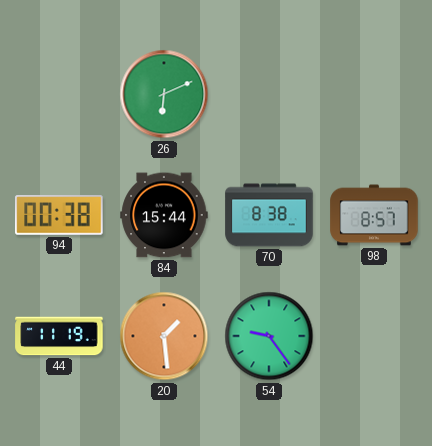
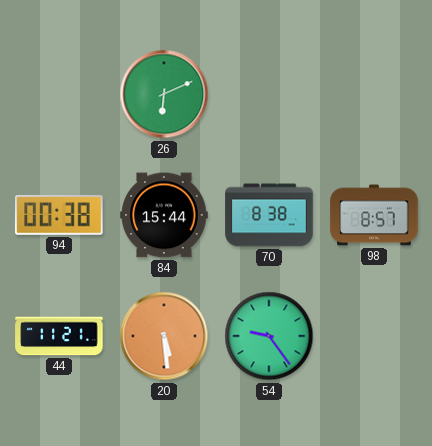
44: 11:19 -> 11:21
20: 1:29 -> 5:29
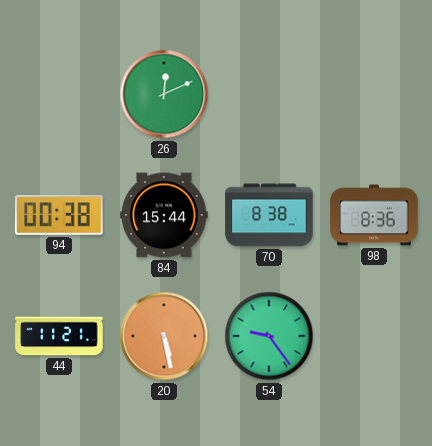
26: 6:11 -> 12:11
98: 8:57 -> 8:36
20: 5:29 -> 5:28
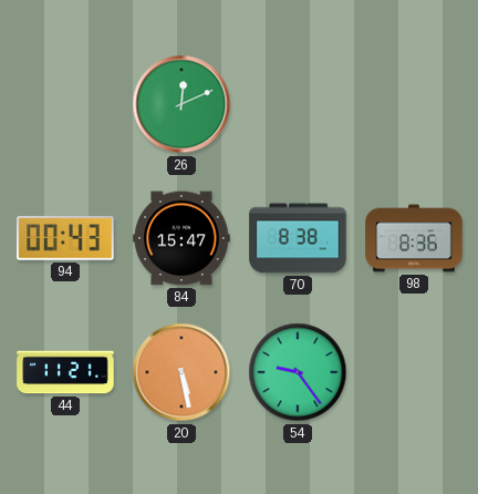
94: 00:38 -> 00:43
84: 15:44 -> 15:47
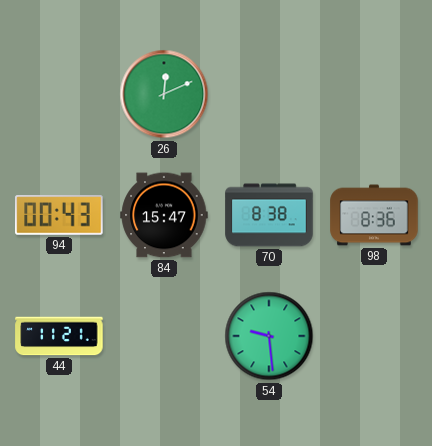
20: 5:28 -> none
54: 9:24 -> 9:29
